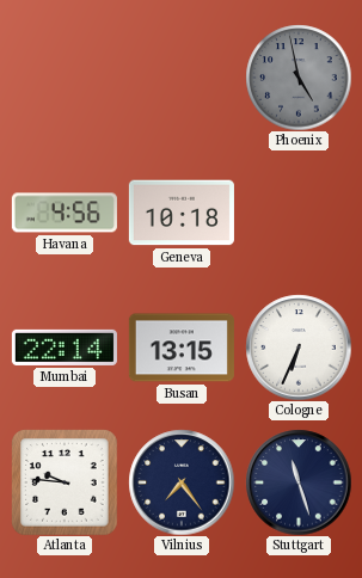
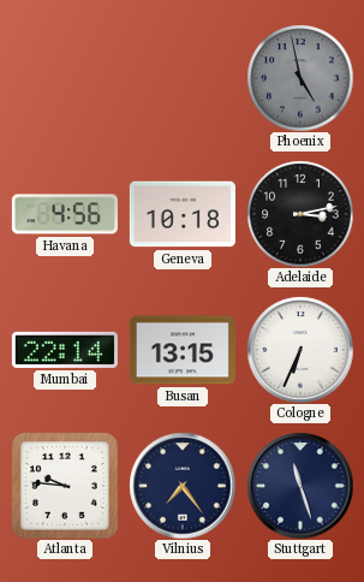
Adelaide: none -> 3:13
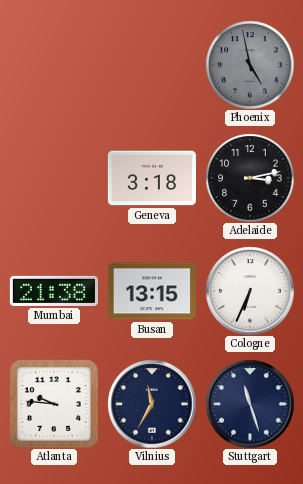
Havana: 4:56 -> none
Geneva: 10:18 -> 3:18
Mumbai: 22:14 -> 21:38
Vilnius: 7:24 -> 11:35
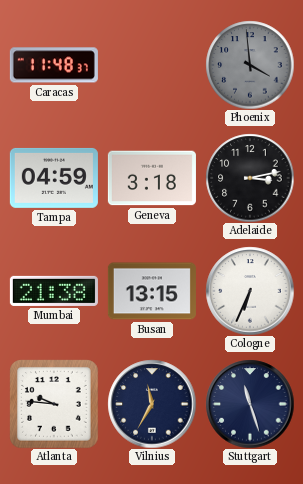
Caracas: none -> 11:48
Phoenix: 4:58 -> 3:59
Tampa: none -> 04:59
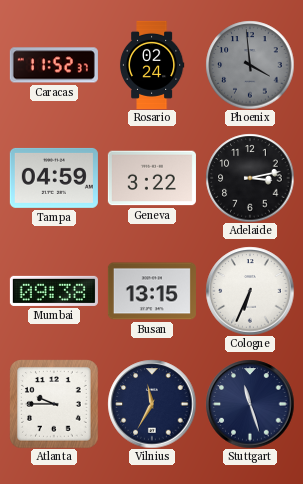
Caracas: 11:48 -> 11:52
Rosario: none -> 02:24
Geneva: 3:18 -> 3:22
Mumbai: 21:38 -> 09:38
Atlanta: 9:46 -> 9:45
